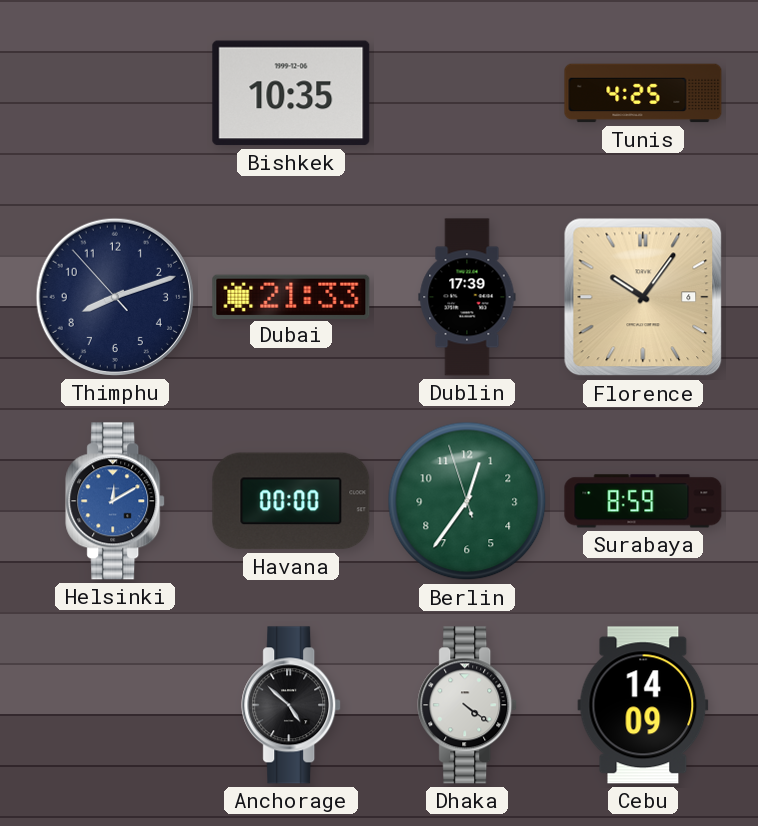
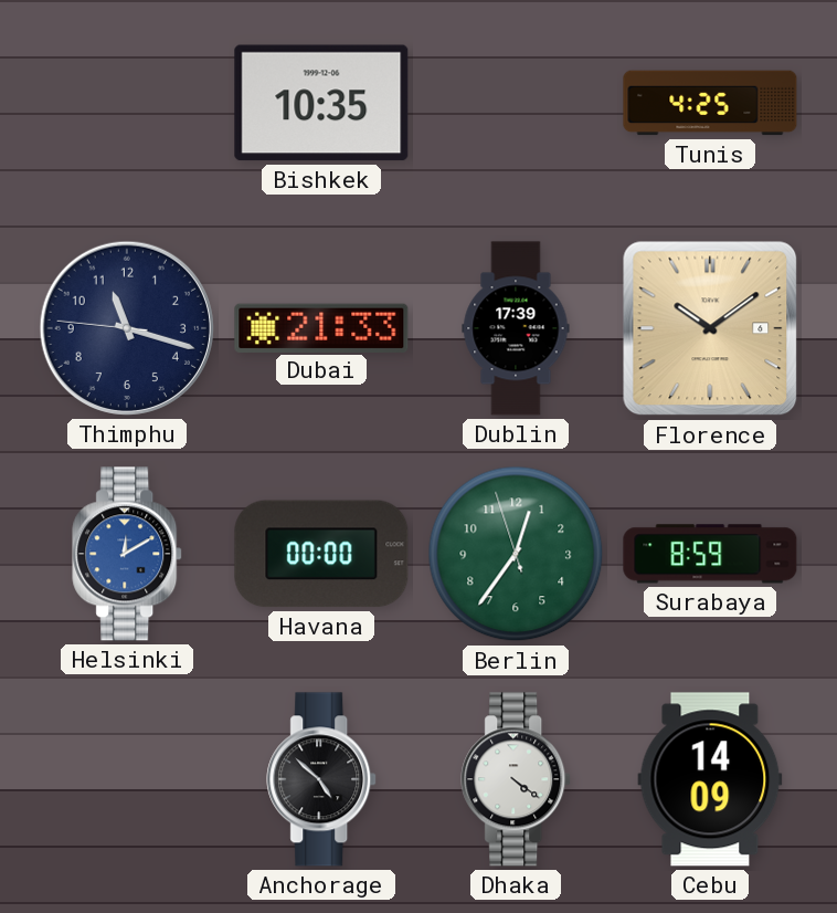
Thimphu: 8:11 -> 11:17
Florence: 10:06 -> 10:09
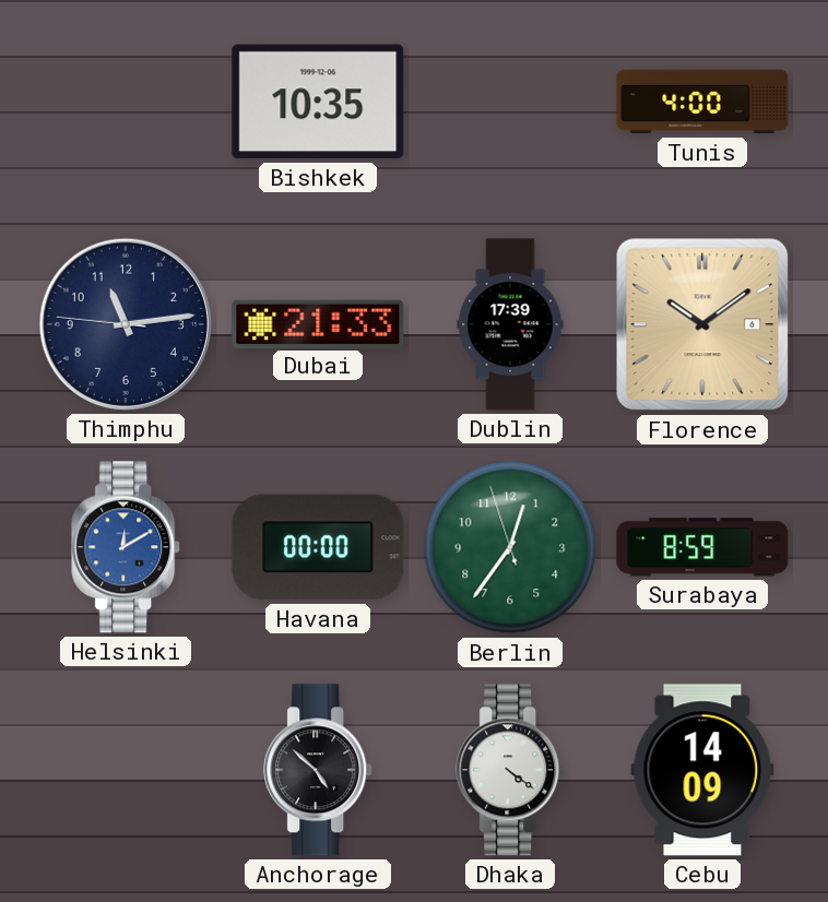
Tunis: 4:25 -> 4:00
Thimphu: 11:17 -> 11:13
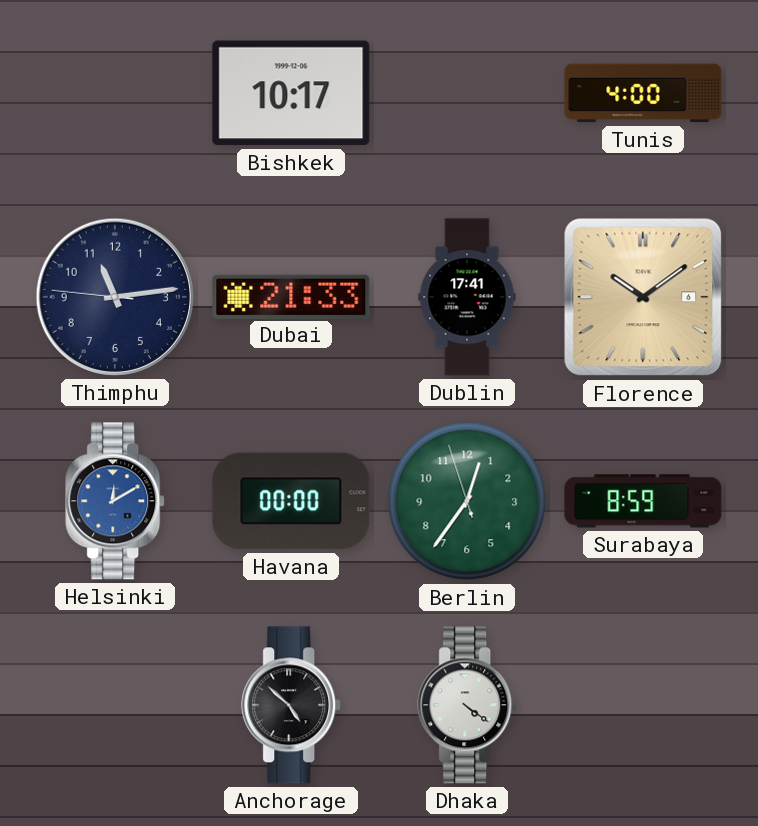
Bishkek: 10:35 -> 10:17
Dublin: 17:39 -> 17:41
Cebu: 14:09 -> none
